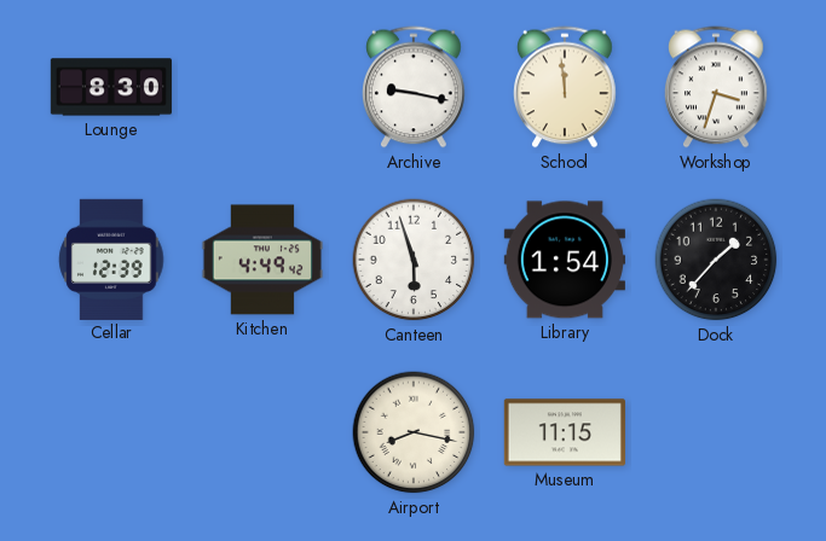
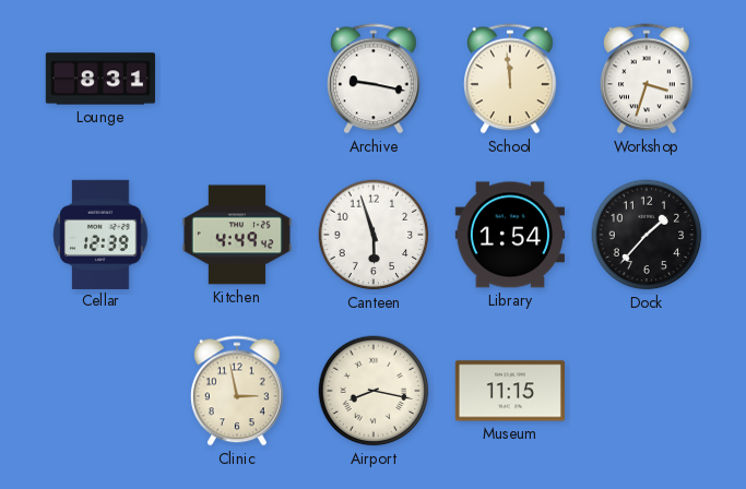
Lounge: 8:30 -> 8:31
Clinic: none -> 2:58
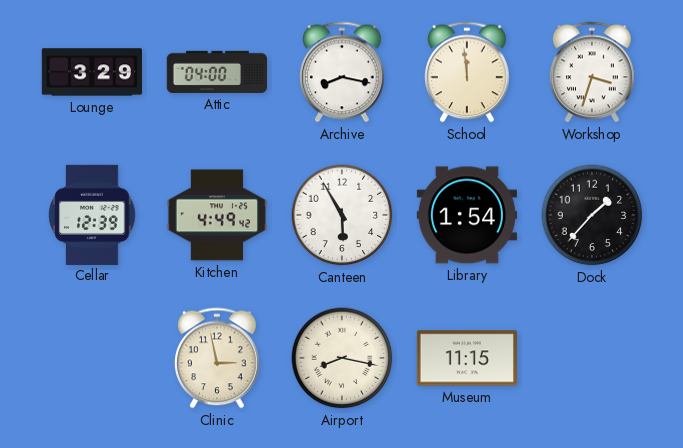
Lounge: 8:31 -> 3:29
Attic: none -> 04:00
Archive: 9:17 -> 8:17
Canteen: 5:57 -> 5:55
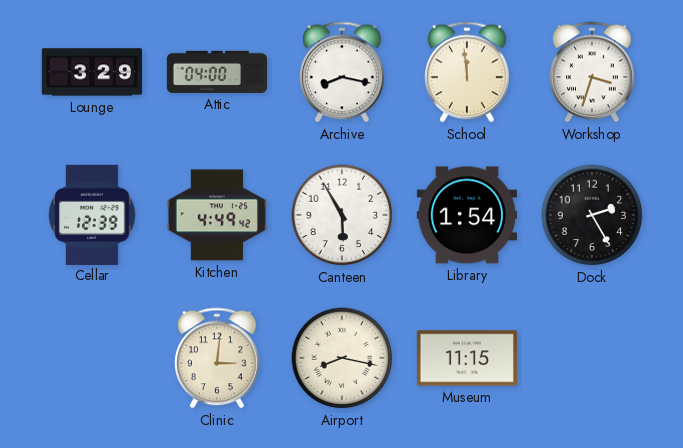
Dock: 1:37 -> 2:25
Clinic: 2:58 -> 3:01
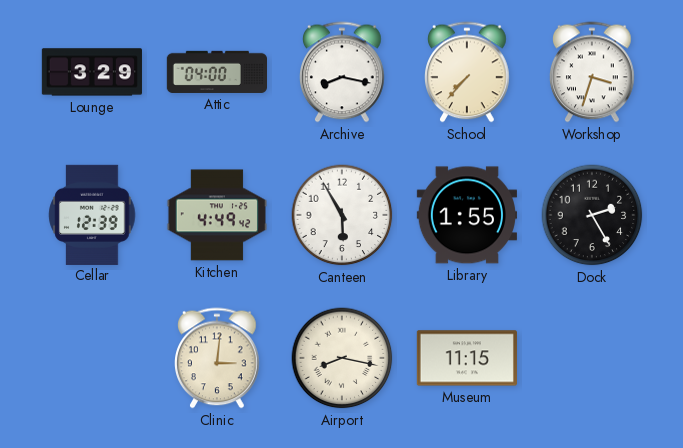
School: 11:59 -> 7:37
Library: 1:54 -> 1:55
